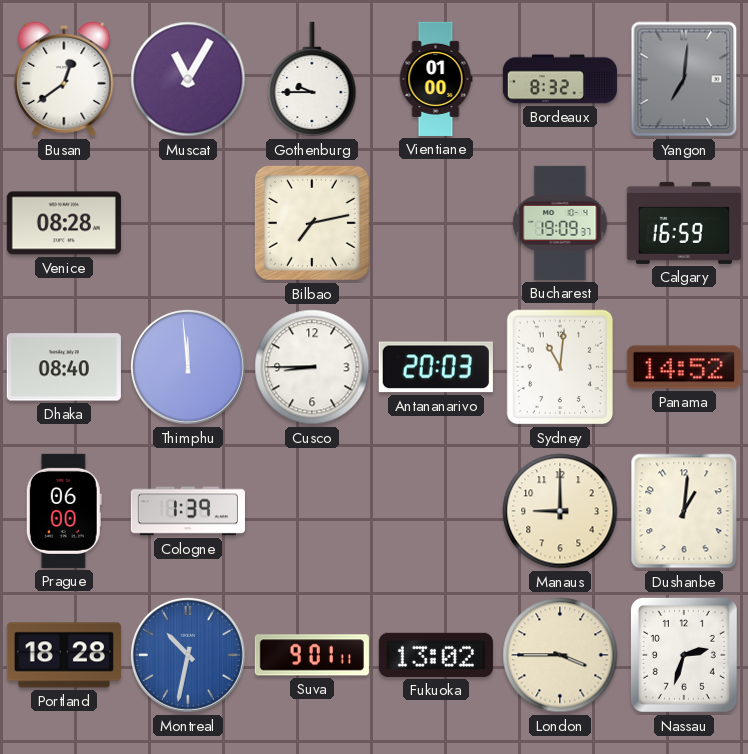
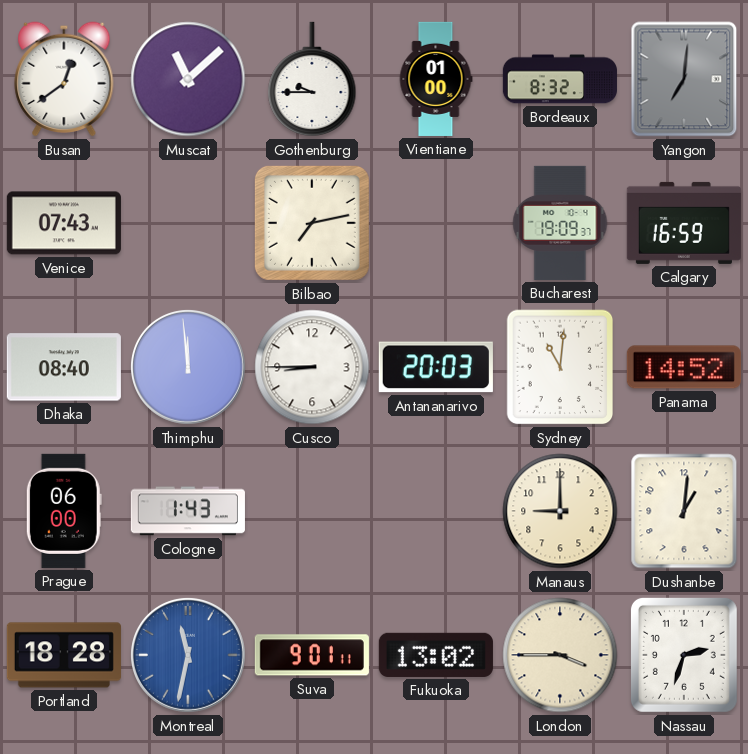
Muscat: 11:05 -> 11:08
Venice: 08:28 -> 07:43
Cologne: 1:39 -> 1:43
Montreal: 10:32 -> 11:32
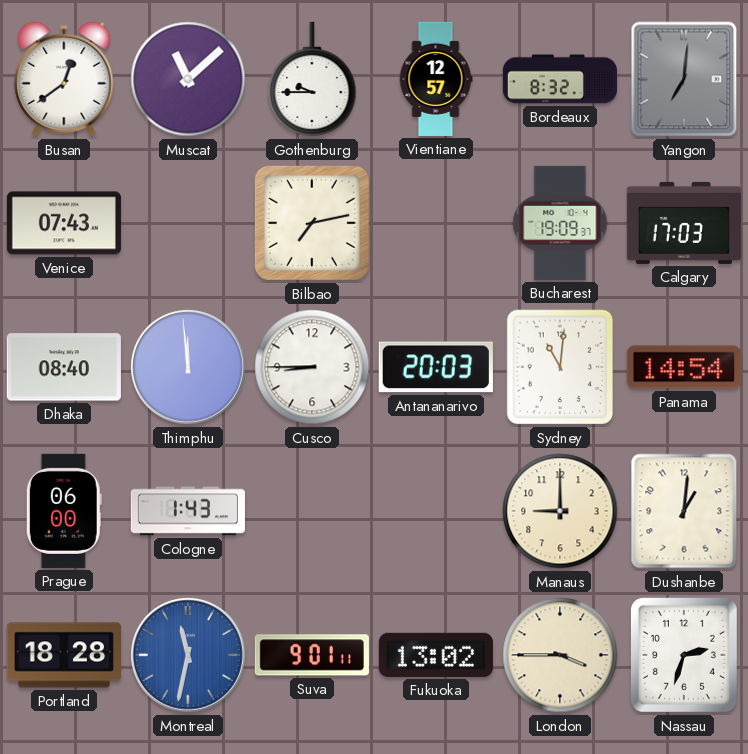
Vientiane: 01:00 -> 12:57
Calgary: 16:59 -> 17:03
Panama: 14:52 -> 14:54
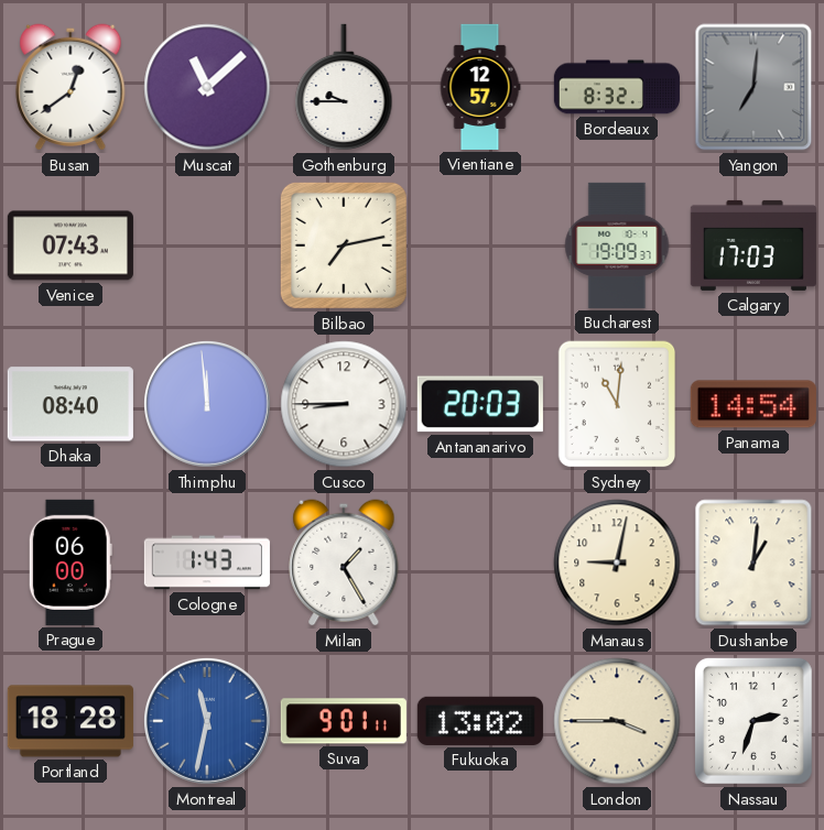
Milan: none -> 1:25
Manaus: 9:00 -> 9:02
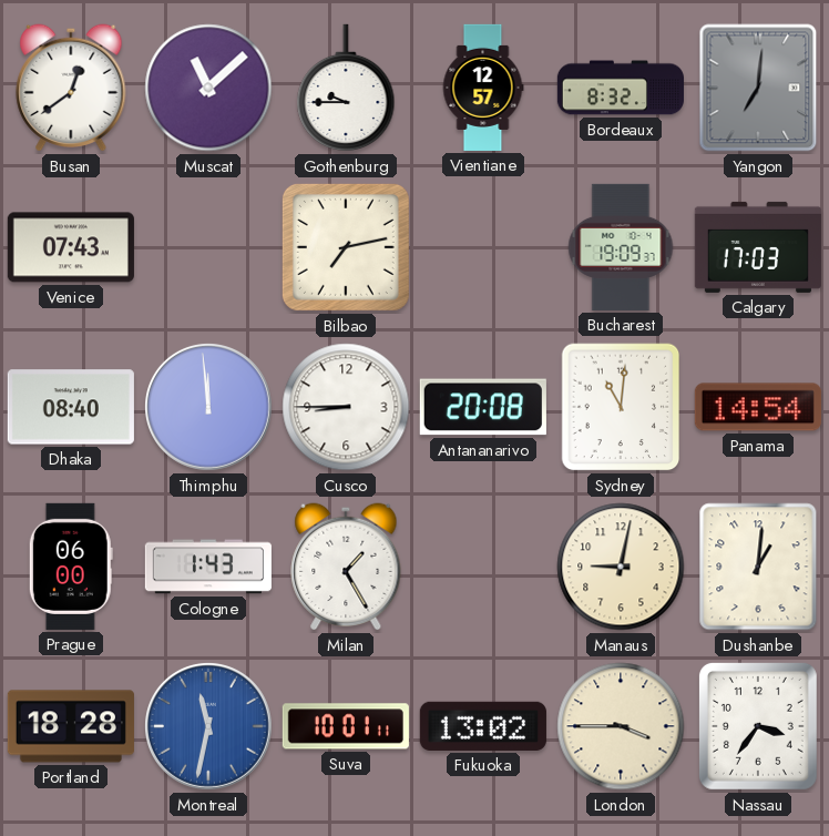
Antananarivo: 20:03 -> 20:08
Suva: 9:01 -> 10:01
Nassau: 2:33 -> 3:36
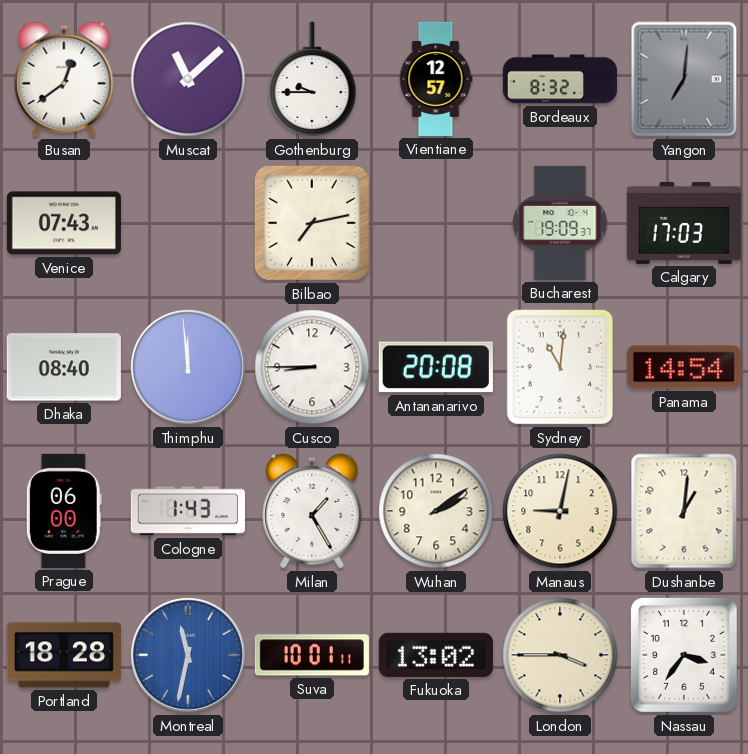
Wuhan: none -> 2:09
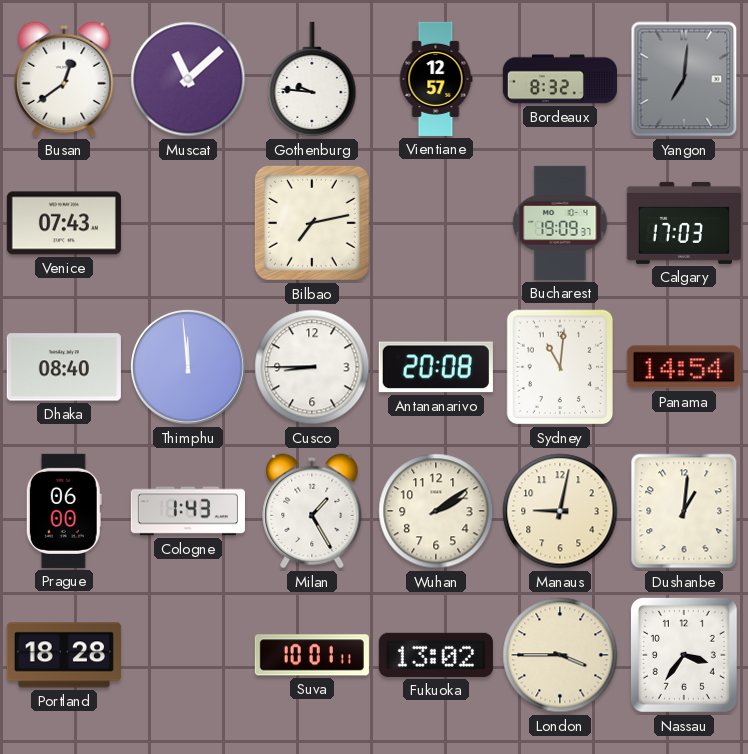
Gothenburg: 9:45 -> 9:46
Montreal: 11:32 -> none
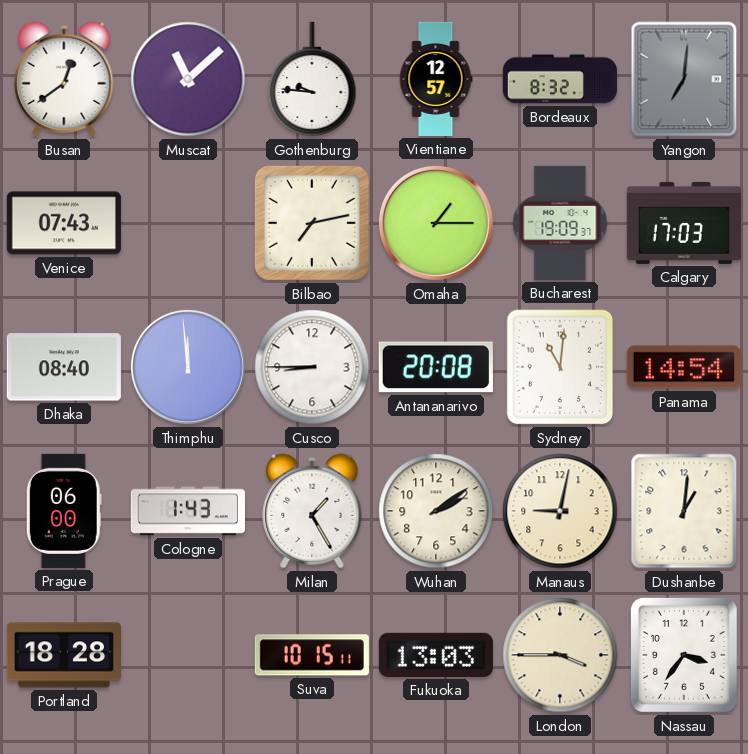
Omaha: none -> 1:15
Suva: 10:01 -> 10:15
Fukuoka: 13:02 -> 13:03
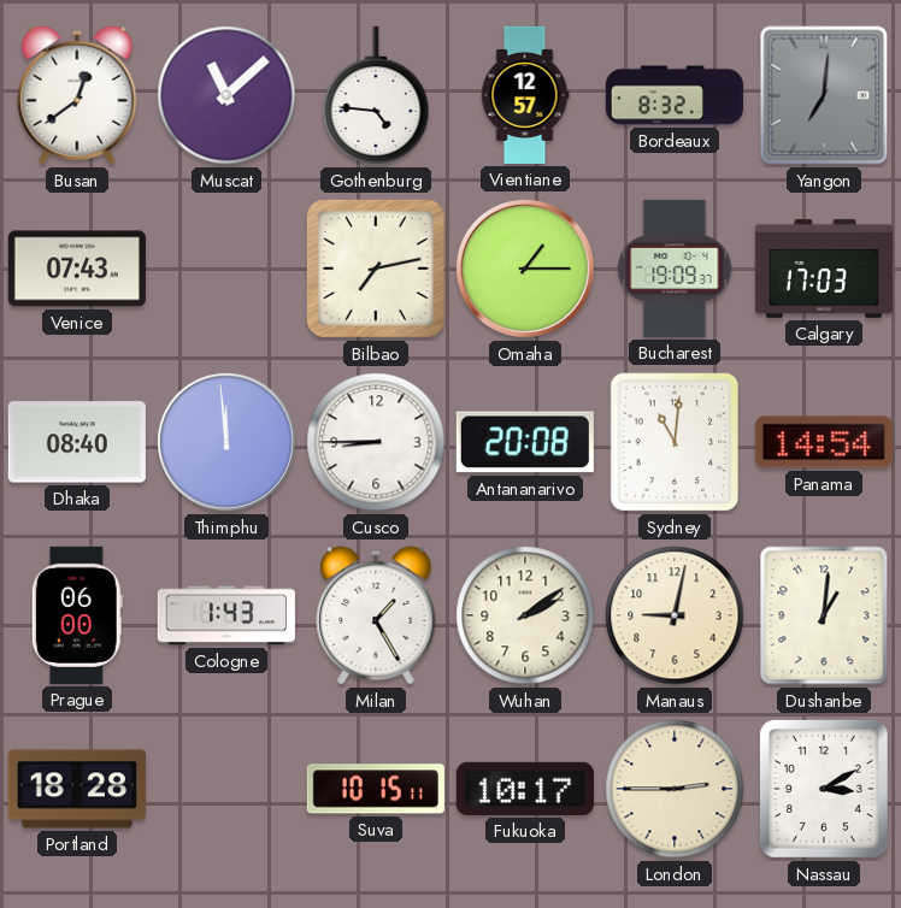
Gothenburg: 9:46 -> 4:46
Fukuoka: 13:03 -> 10:17
London: 3:45 -> 2:45
Nassau: 3:36 -> 3:10
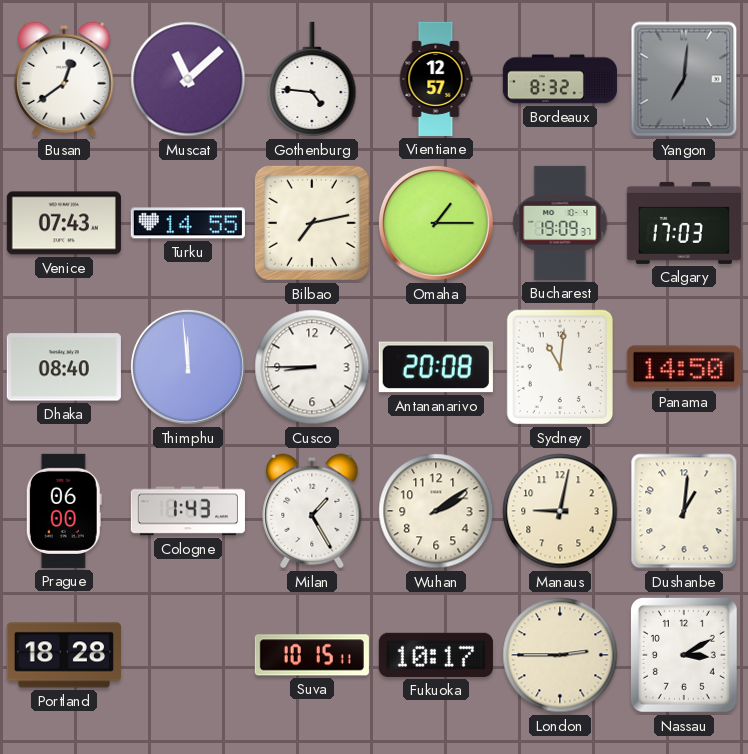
Turku: none -> 14:55
Panama: 14:54 -> 14:50
